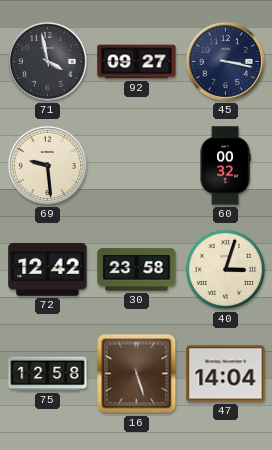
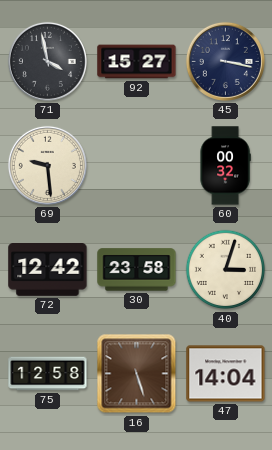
92: 09:27 -> 15:27
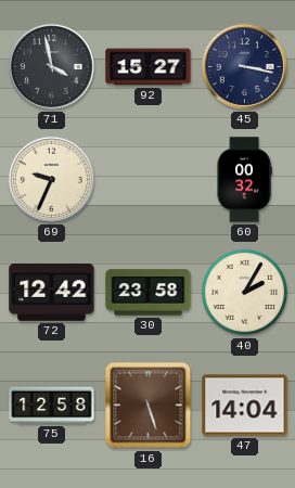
69: 9:29 -> 9:34
40: 3:03 -> 2:05
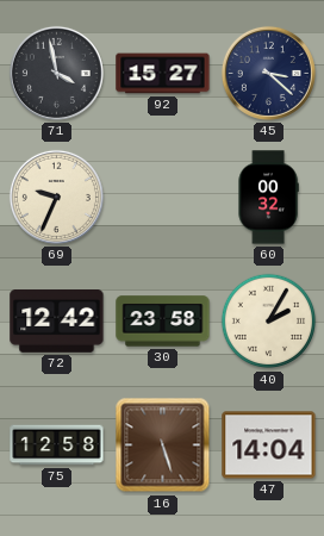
45: 3:17 -> 3:22
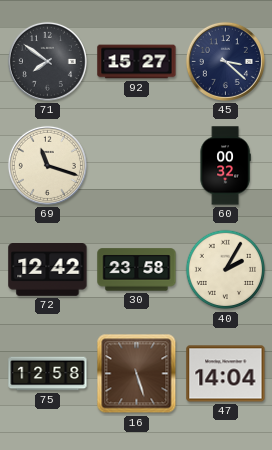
71: 3:58 -> 7:51
69: 9:34 -> 11:18
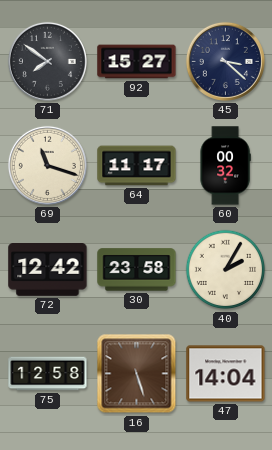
64: none -> 11:17
